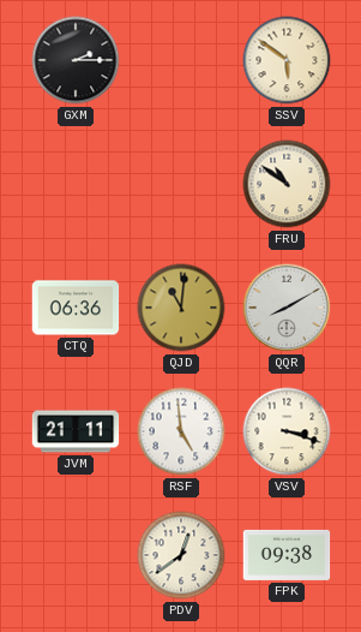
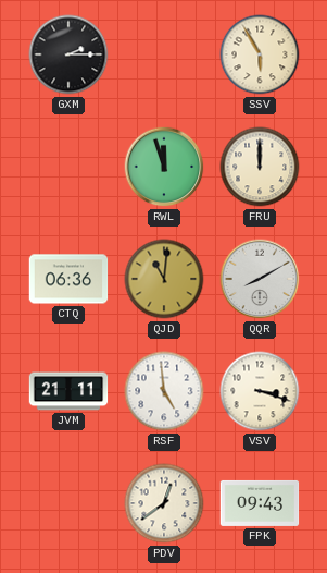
SSV: 5:51 -> 5:55
RWL: none -> 11:57
FRU: 10:51 -> 12:00
FPK: 09:38 -> 09:43
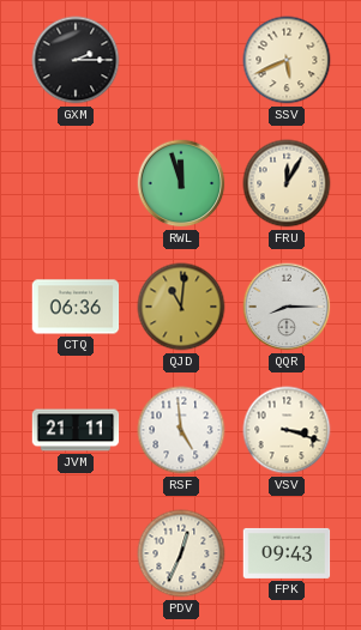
SSV: 5:55 -> 5:41
FRU: 12:00 -> 12:05
QQR: 8:10 -> 8:15
PDV: 12:39 -> 12:34
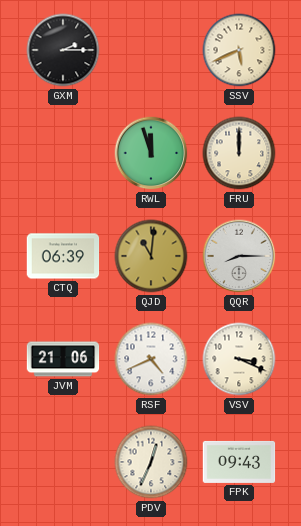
FRU: 12:05 -> 12:00
CTQ: 06:36 -> 06:39
JVM: 21:11 -> 21:06
RSF: 4:59 -> 4:41
VSV: 3:18 -> 3:19
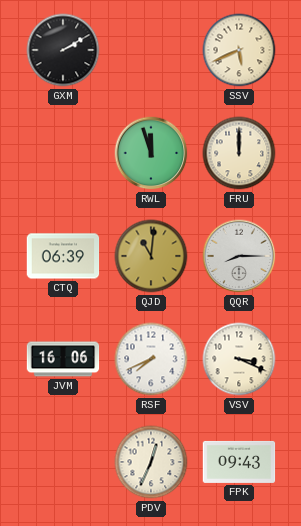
GXM: 2:15 -> 2:10
JVM: 21:06 -> 16:06
RSF: 4:41 -> 7:41
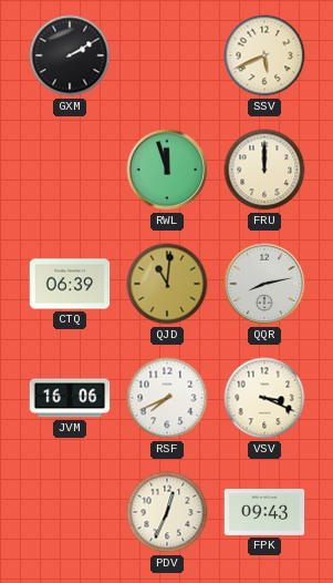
QQR: 8:15 -> 8:13
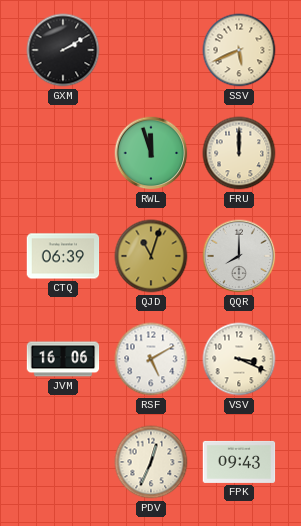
QJD: 11:01 -> 11:03
QQR: 8:13 -> 8:00
RSF: 7:41 -> 5:10
